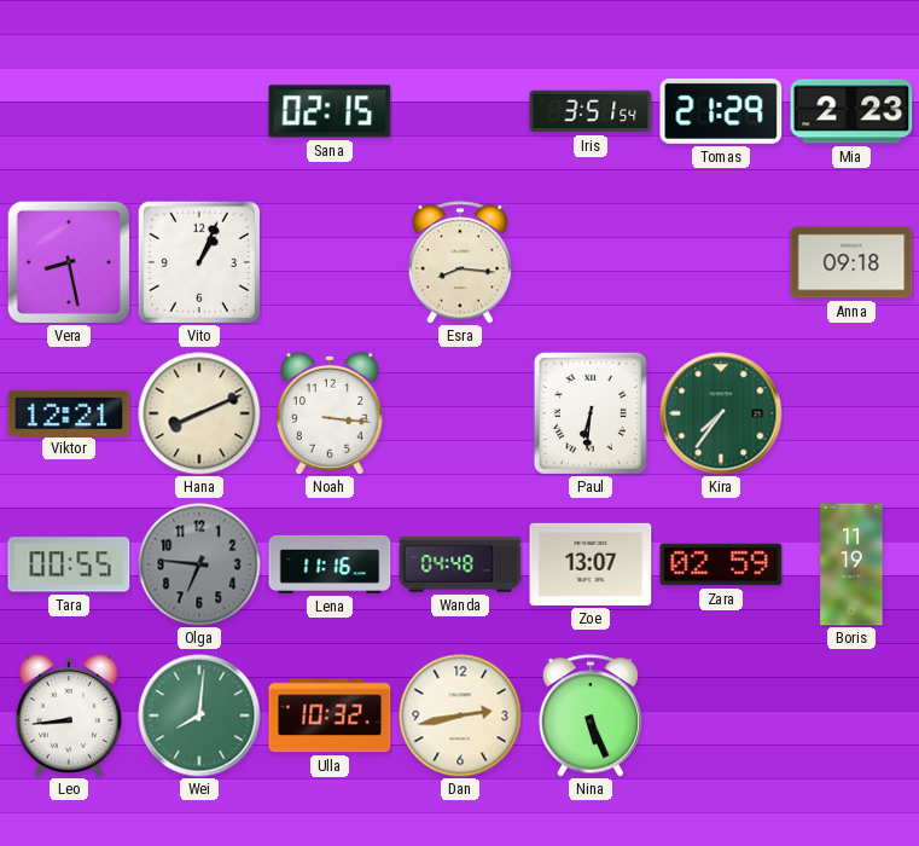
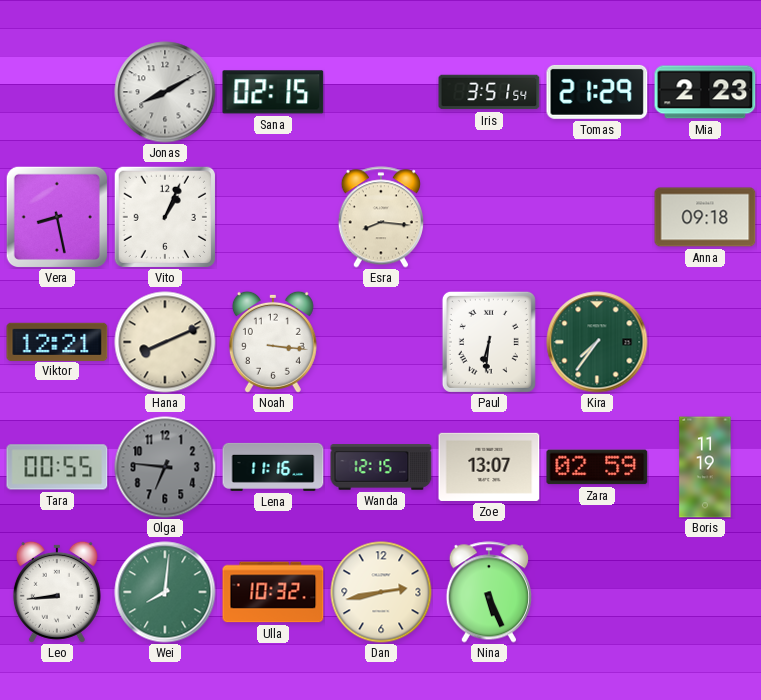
Jonas: none -> 8:10
Wanda: 04:48 -> 12:15
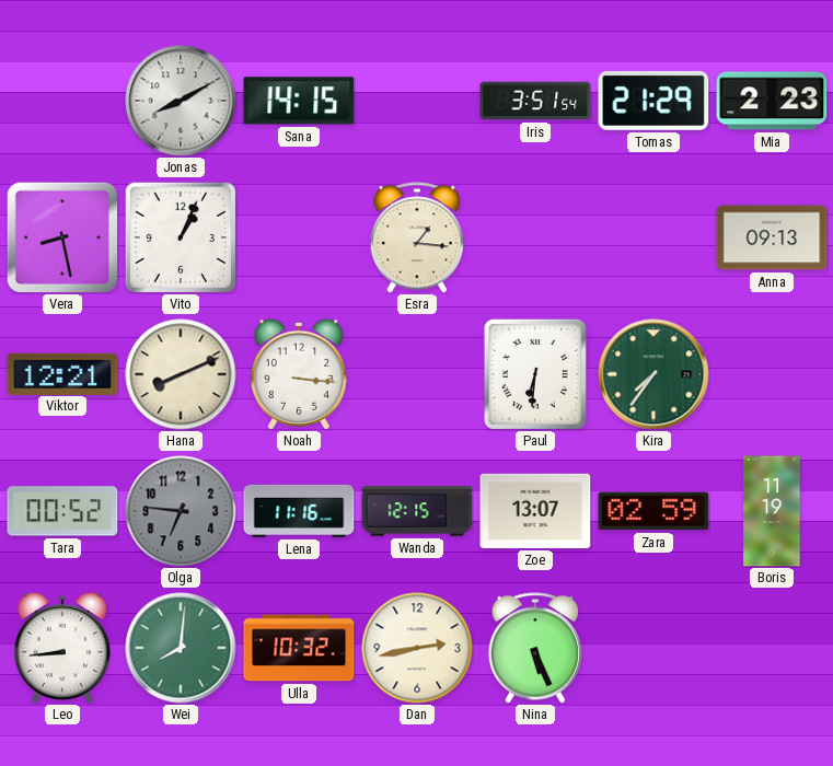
Sana: 02:15 -> 14:15
Esra: 8:16 -> 1:16
Anna: 09:18 -> 09:13
Tara: 00:55 -> 00:52
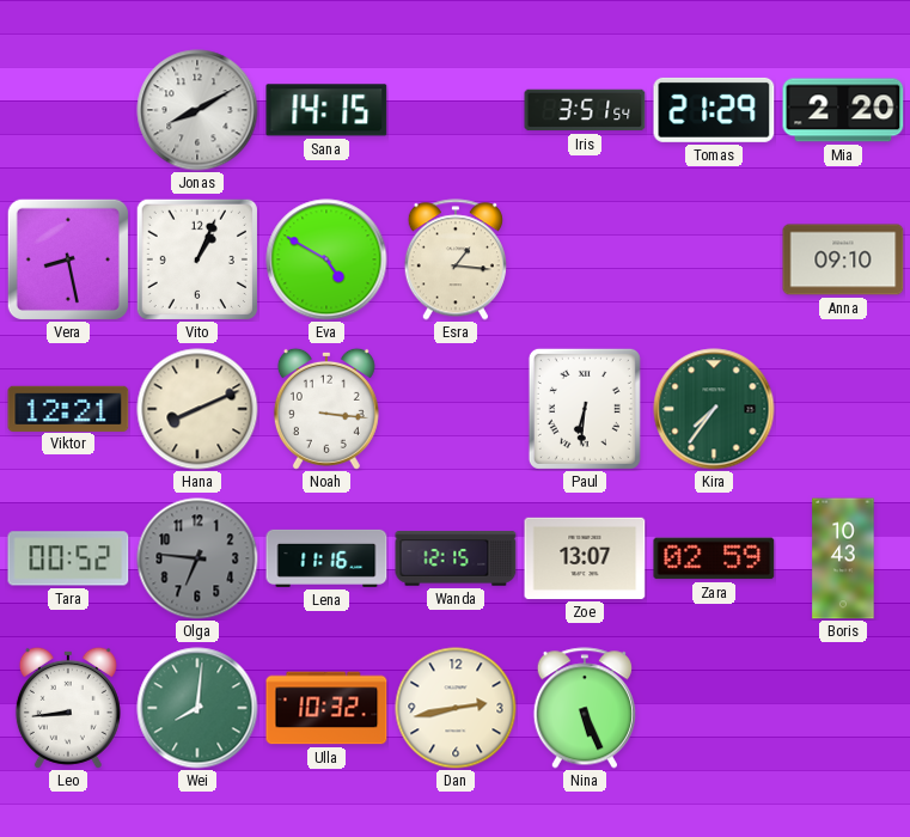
Mia: 2:23 -> 2:20
Eva: none -> 4:50
Anna: 09:13 -> 09:10
Boris: 11:19 -> 10:43
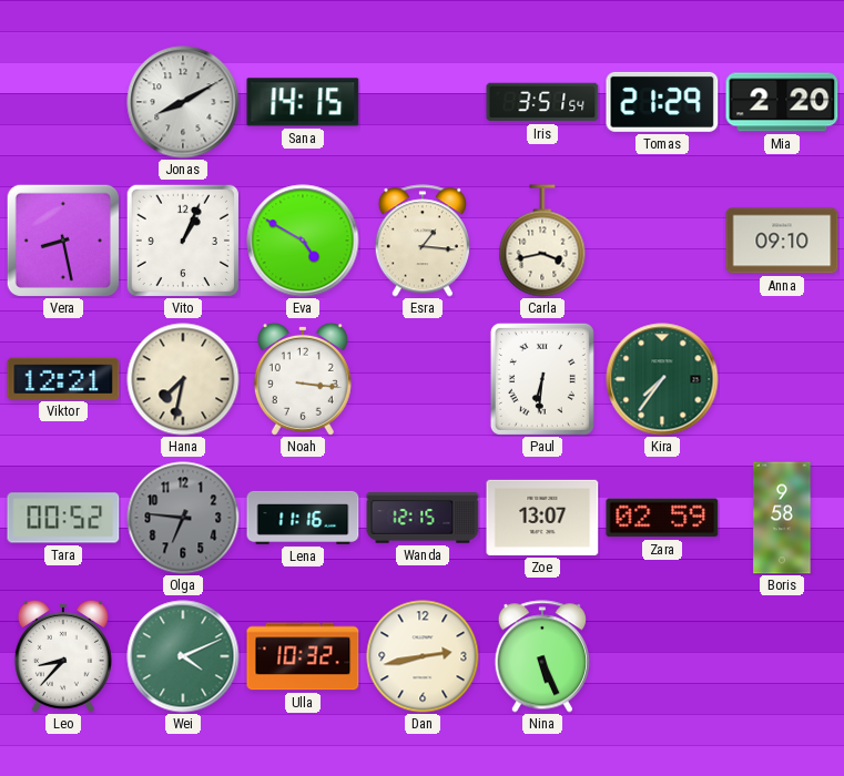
Carla: none -> 3:43
Hana: 8:11 -> 7:32
Boris: 10:43 -> 9:58
Leo: 8:44 -> 8:37
Wei: 8:01 -> 4:11
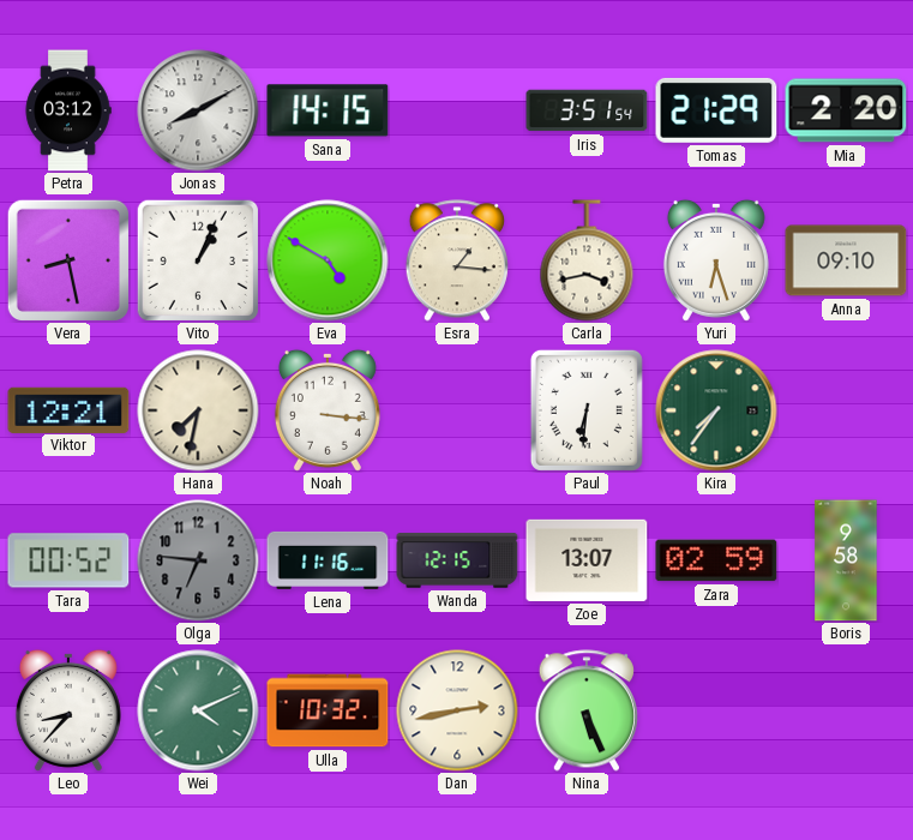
Petra: none -> 03:12
Yuri: none -> 6:27
